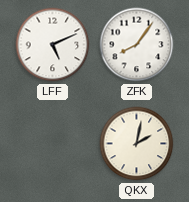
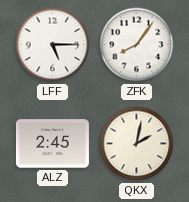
LFF: 5:11 -> 5:15
ALZ: none -> 2:45
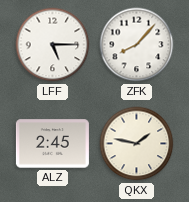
ZFK: 8:06 -> 8:07
QKX: 2:02 -> 1:47
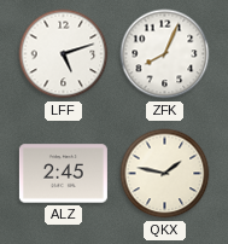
LFF: 5:15 -> 5:12
ZFK: 8:07 -> 8:04
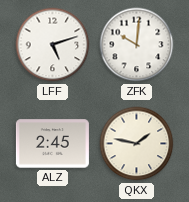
ZFK: 8:04 -> 10:01
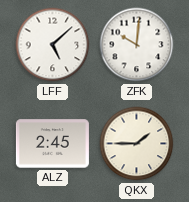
LFF: 5:12 -> 5:08
QKX: 1:47 -> 1:45
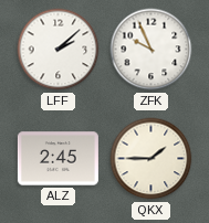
LFF: 5:08 -> 2:08
ZFK: 10:01 -> 9:56
